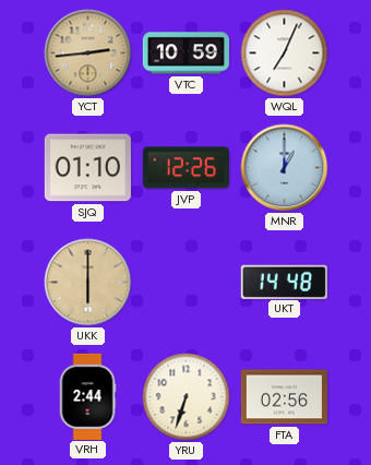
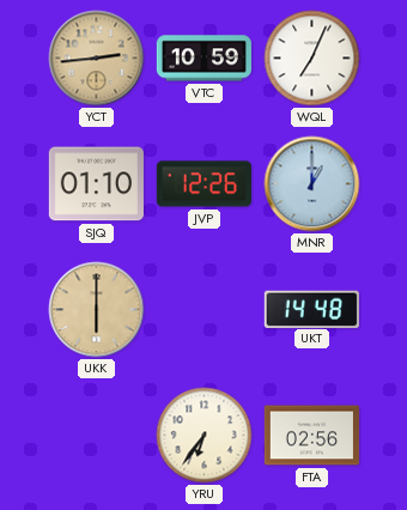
VRH: 2:44 -> none
YRU: 6:33 -> 6:36
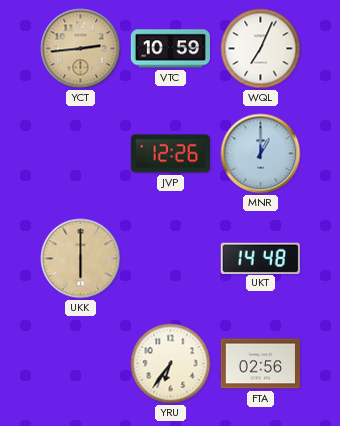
SJQ: 01:10 -> none
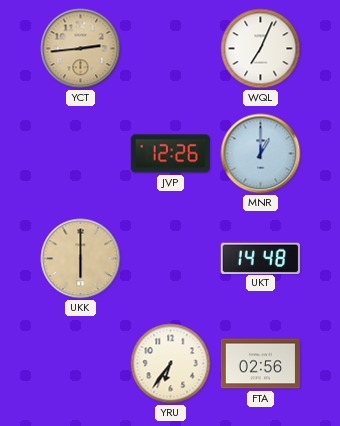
VTC: 10:59 -> none
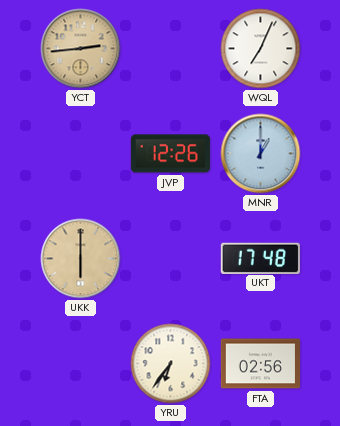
UKT: 14:48 -> 17:48
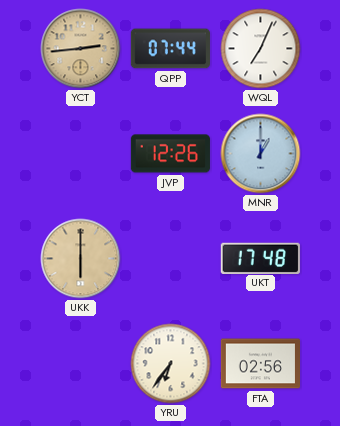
QPP: none -> 07:44
